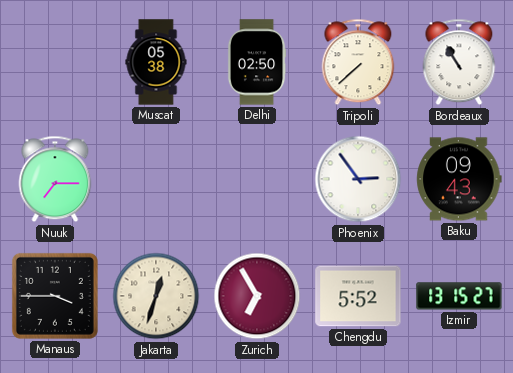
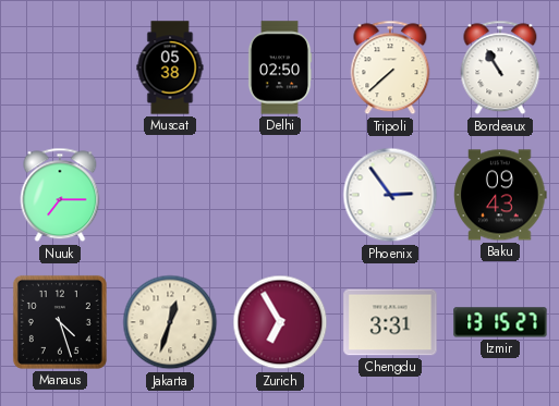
Manaus: 3:45 -> 4:27
Chengdu: 5:52 -> 3:31
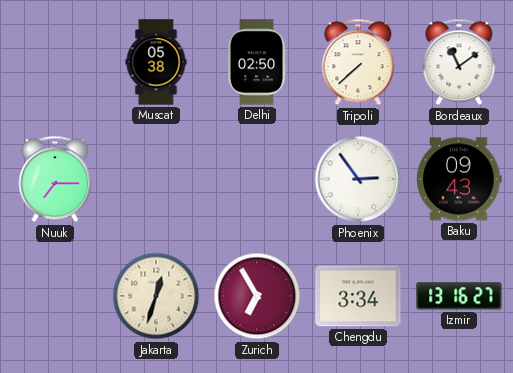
Bordeaux: 10:55 -> 11:09
Manaus: 4:27 -> none
Chengdu: 3:31 -> 3:34
Izmir: 13:15 -> 13:16
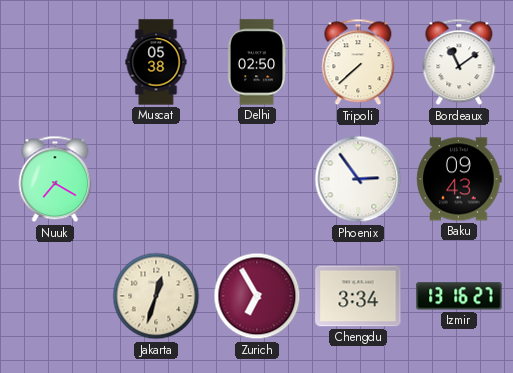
Nuuk: 7:15 -> 7:20
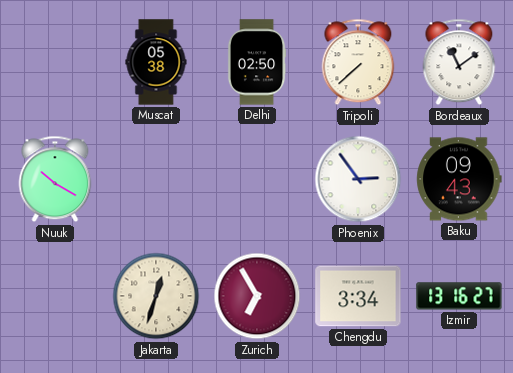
Nuuk: 7:20 -> 10:20
